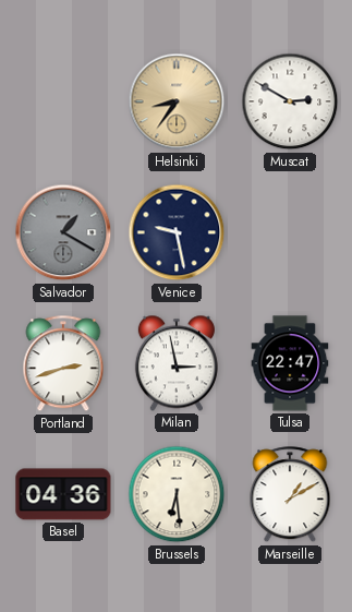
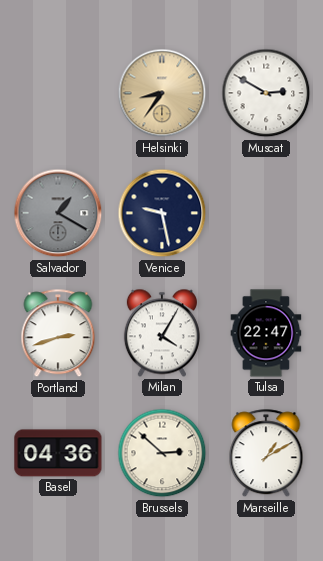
Milan: 2:58 -> 4:05
Brussels: 6:29 -> 2:52
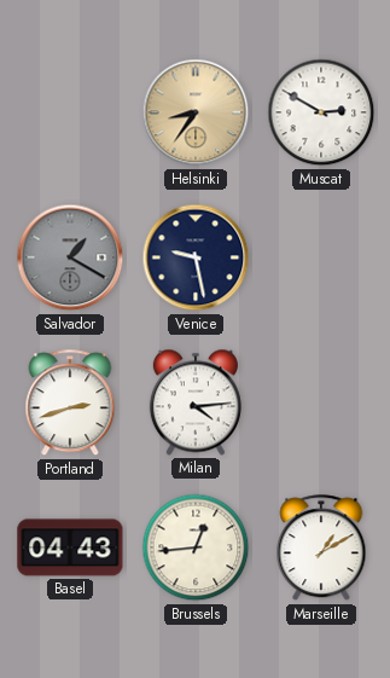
Milan: 4:05 -> 4:14
Tulsa: 22:47 -> none
Basel: 04:36 -> 04:43
Brussels: 2:52 -> 12:44
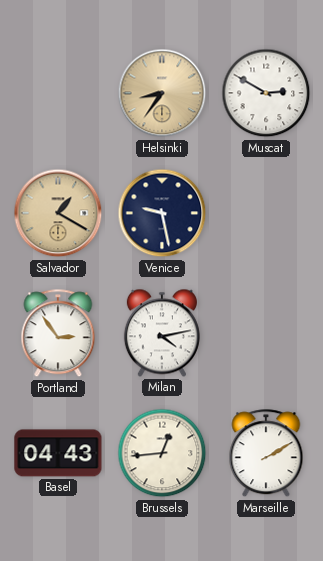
Salvador dial: grey -> champagne
Portland: 2:42 -> 2:54
Milan: 4:14 -> 4:13
Marseille: 1:10 -> 2:10
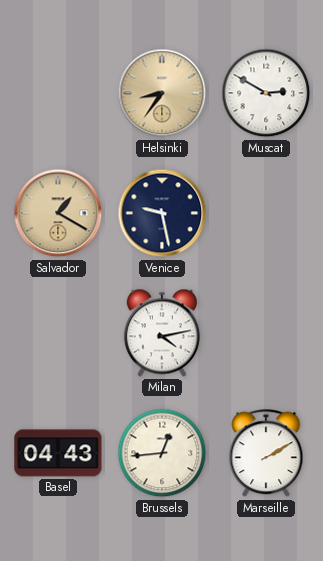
Portland: 2:54 -> none
